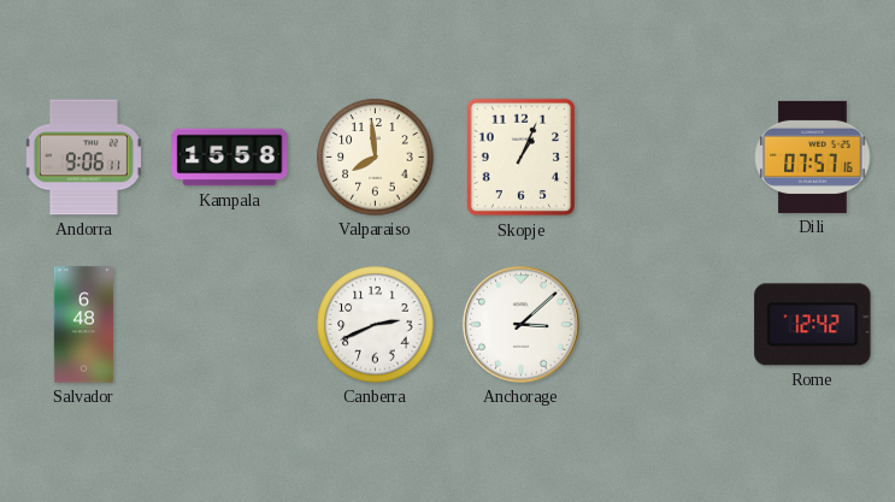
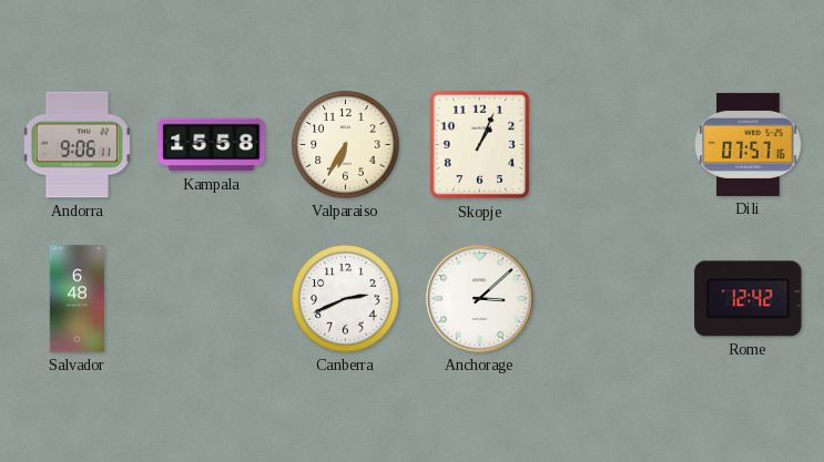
Valparaiso: 7:59 -> 6:35
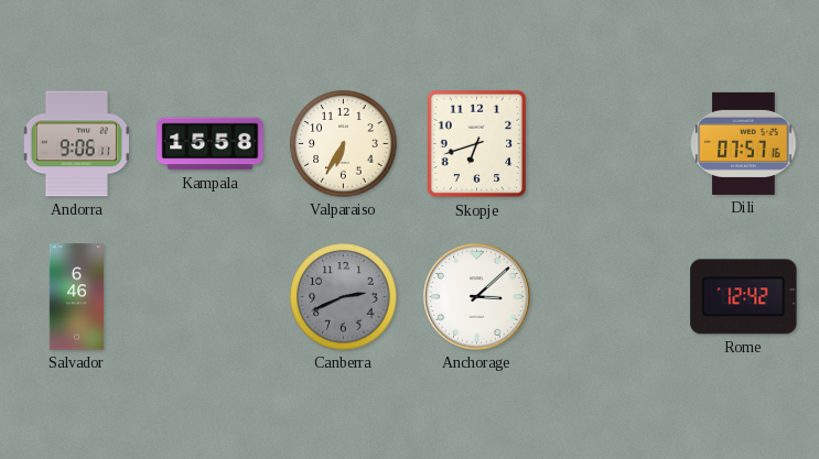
Skopje: 1:04 -> 6:42
Salvador: 6:48 -> 6:46
Canberra dial: white -> grey
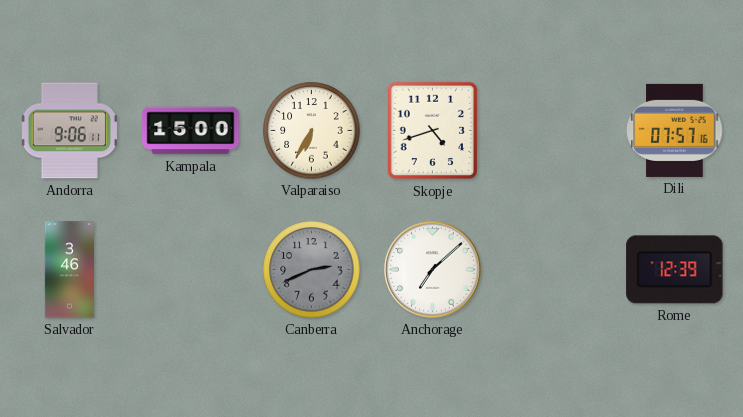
Kampala: 15:58 -> 15:00
Skopje: 6:42 -> 4:42
Salvador: 6:46 -> 3:46
Anchorage: 3:08 -> 7:08
Rome: 12:42 -> 12:39
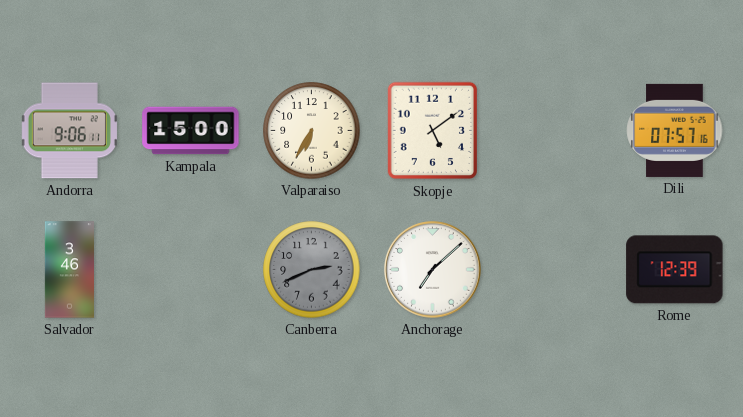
Skopje: 4:42 -> 5:09
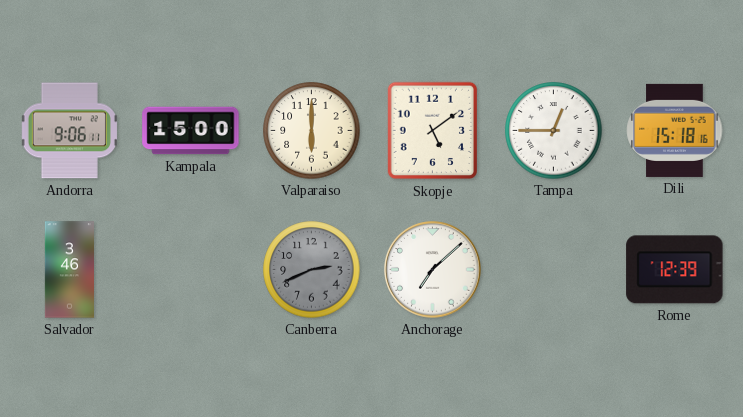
Valparaiso: 6:35 -> 6:00
Tampa: none -> 12:45
Dili: 07:57 -> 15:18
